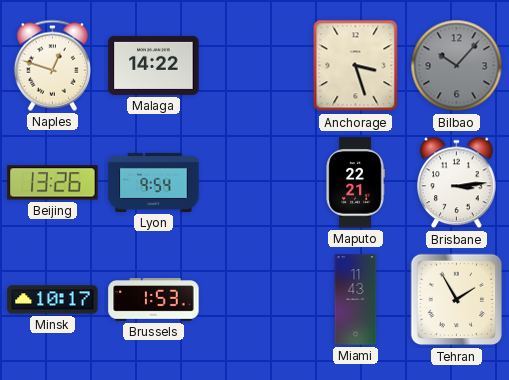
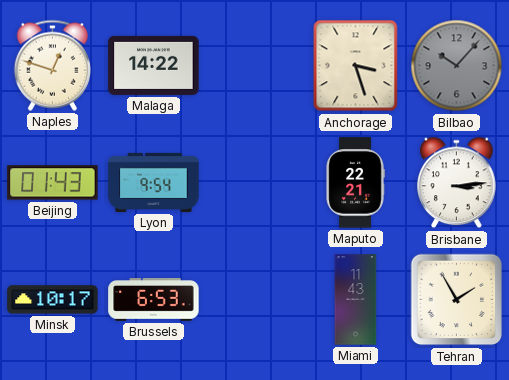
Beijing: 13:26 -> 01:43
Brussels: 1:53 -> 6:53
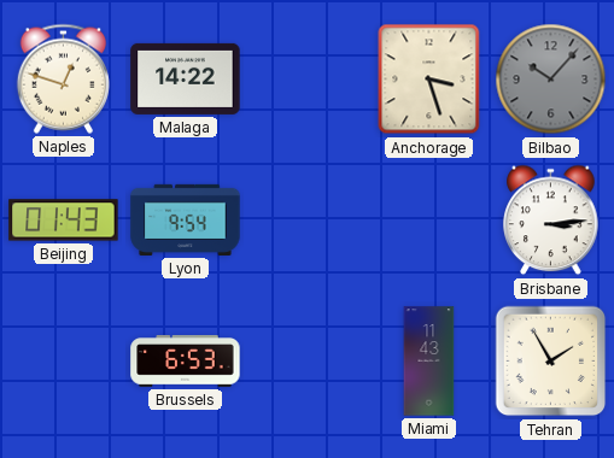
Maputo: 22:21 -> none
Minsk: 10:17 -> none
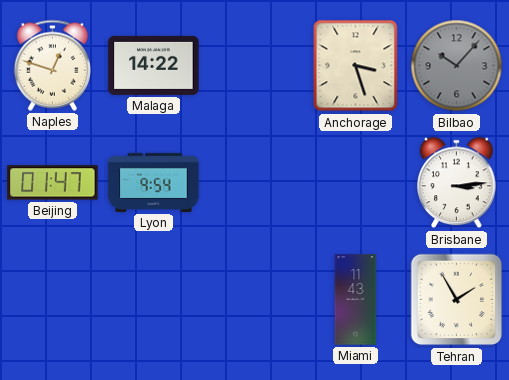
Beijing: 01:43 -> 01:47
Brussels: 6:53 -> none
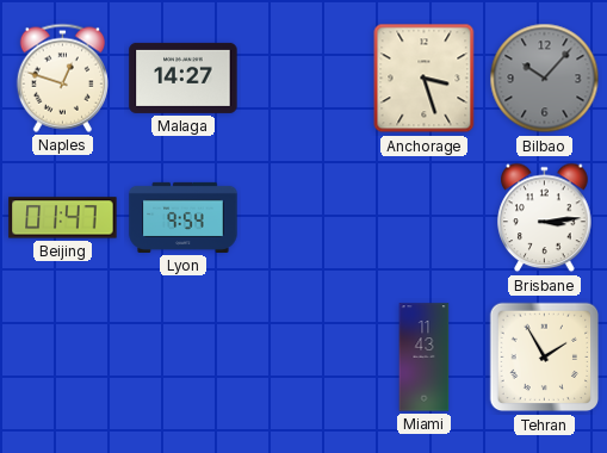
Malaga: 14:22 -> 14:27
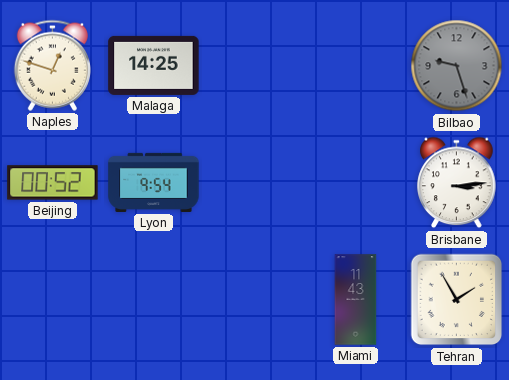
Malaga: 14:27 -> 14:25
Anchorage: 3:27 -> none
Bilbao: 10:07 -> 9:27
Beijing: 01:47 -> 00:52
